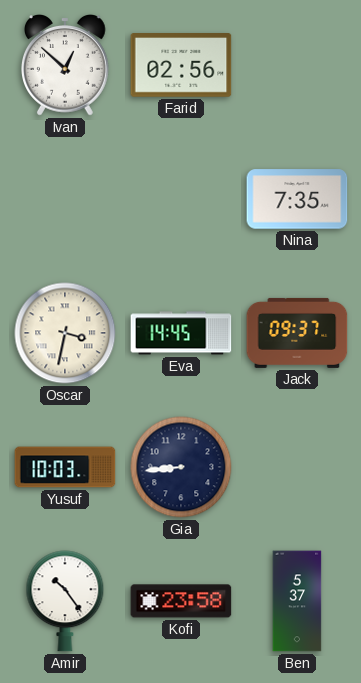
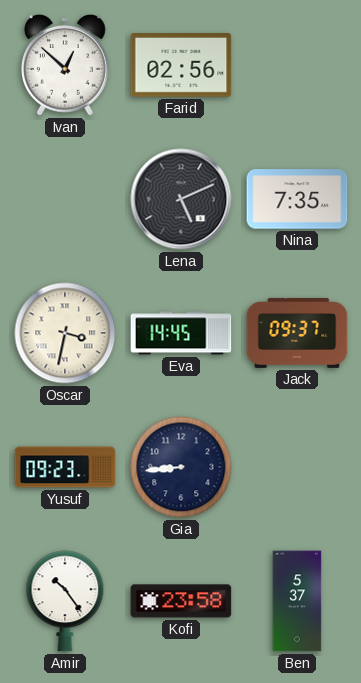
Lena: none -> 5:11
Yusuf: 10:03 -> 09:23
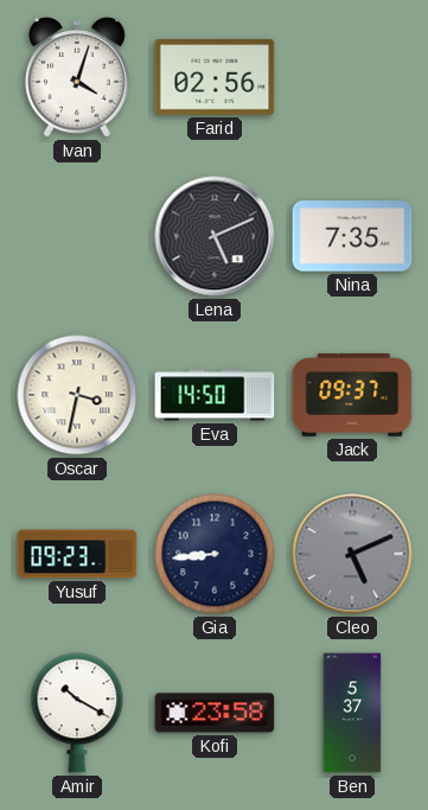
Ivan: 12:52 -> 4:03
Eva: 14:45 -> 14:50
Cleo: none -> 5:11
Amir: 10:24 -> 10:20
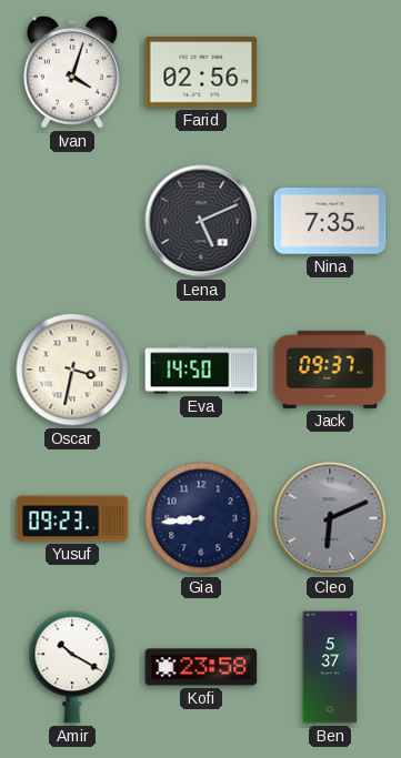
Cleo: 5:11 -> 6:11
